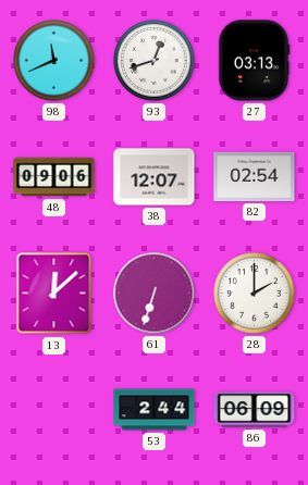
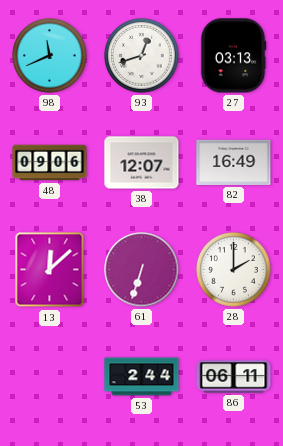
82: 02:54 -> 16:49
86: 06:09 -> 06:11
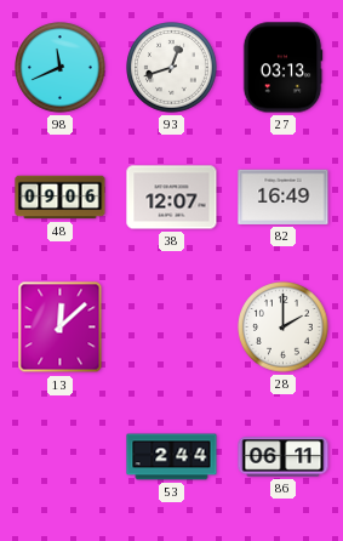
61: 6:33 -> none
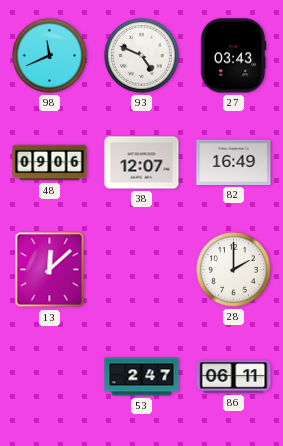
93: 12:42 -> 4:49
27: 03:13 -> 03:43
53: 2:44 -> 2:47
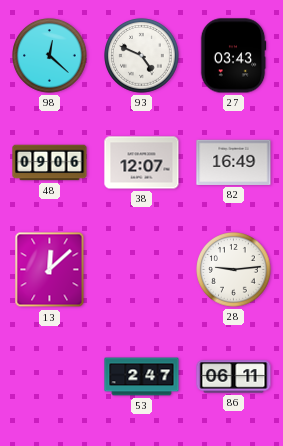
98: 11:41 -> 12:22
28: 2:00 -> 9:14
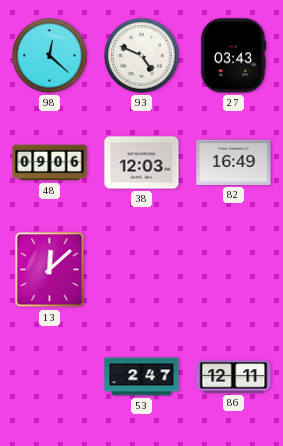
38: 12:07 -> 12:03
28: 9:14 -> none
86: 06:11 -> 12:11
